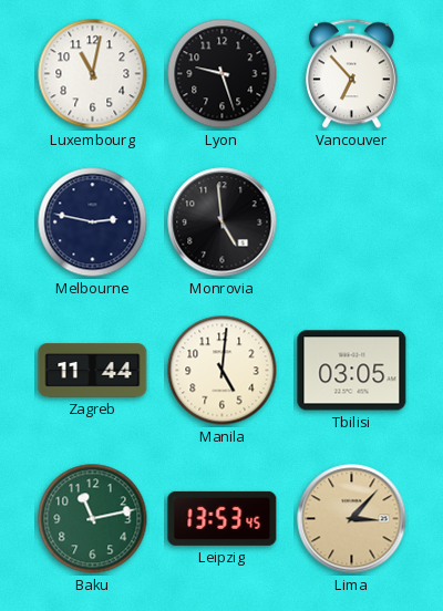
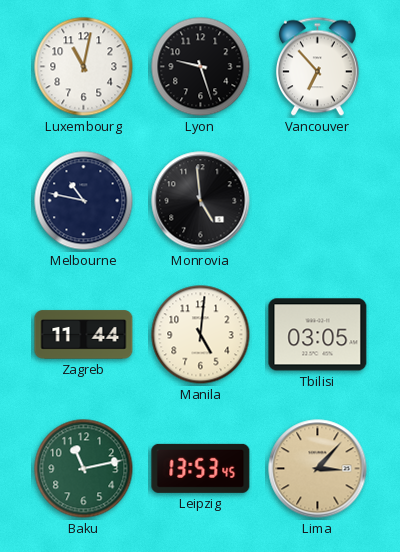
Melbourne: 2:47 -> 10:47
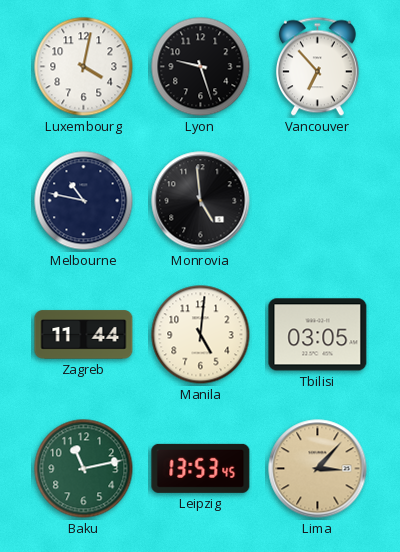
Luxembourg: 11:02 -> 4:02
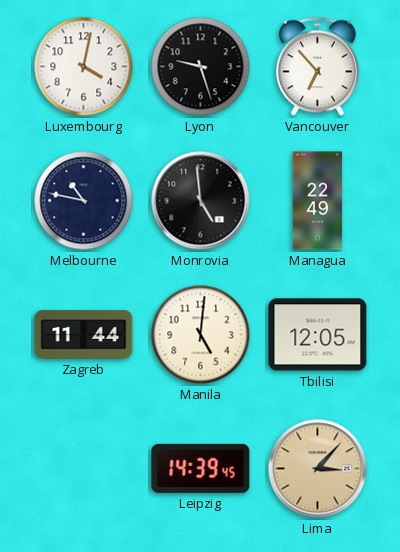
Managua: none -> 22:49
Tbilisi: 03:05 -> 12:05
Baku: 11:13 -> none
Leipzig: 13:53 -> 14:39
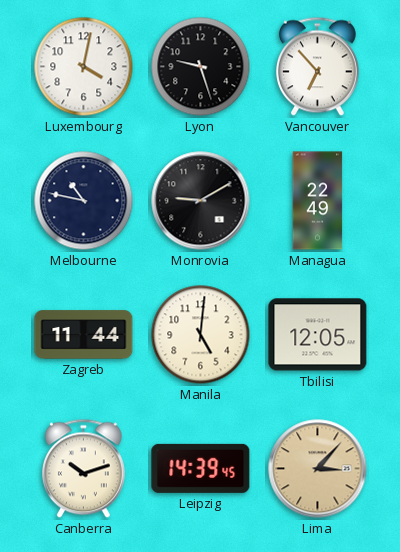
Monrovia: 4:59 -> 9:10
Canberra: none -> 10:12
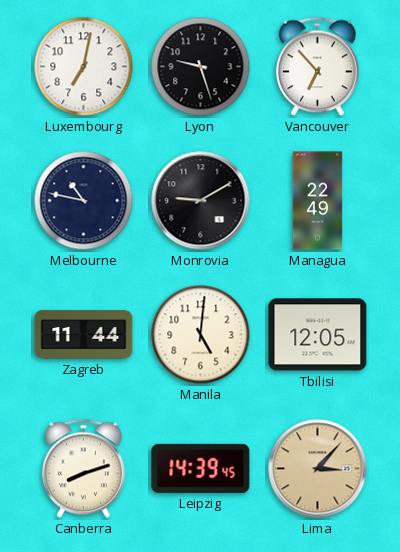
Luxembourg: 4:02 -> 7:02
Canberra: 10:12 -> 8:12
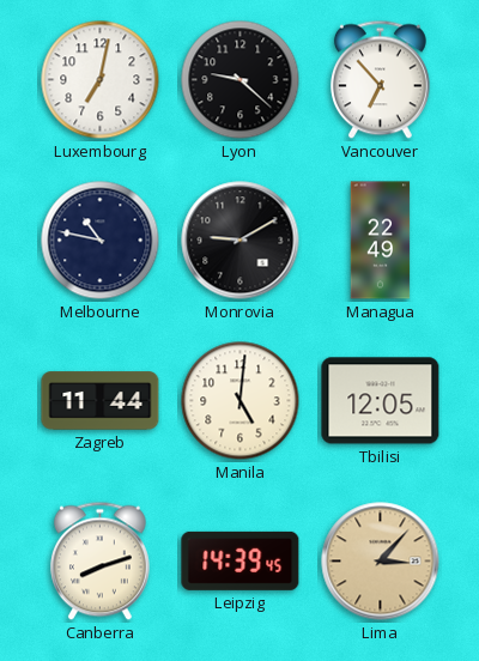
Lyon: 9:27 -> 9:22
